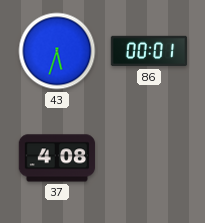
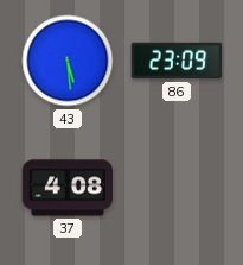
43: 5:33 -> 5:29
86: 00:01 -> 23:09
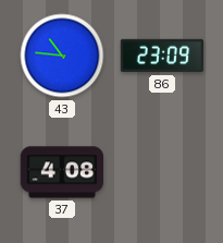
43: 5:29 -> 10:46
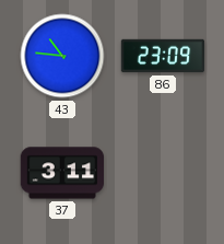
37: 4:08 -> 3:11
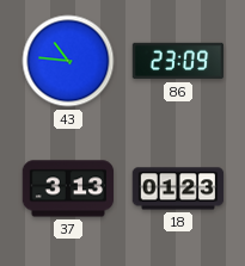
37: 3:11 -> 3:13
18: none -> 01:23
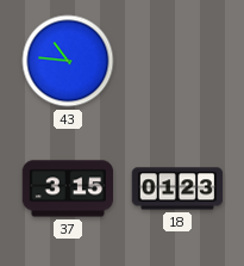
86: 23:09 -> none
37: 3:13 -> 3:15
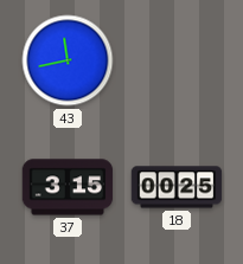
43: 10:46 -> 11:43
18: 01:23 -> 00:25
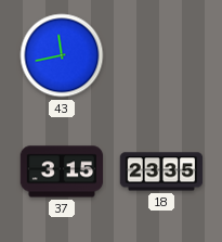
18: 00:25 -> 23:35
